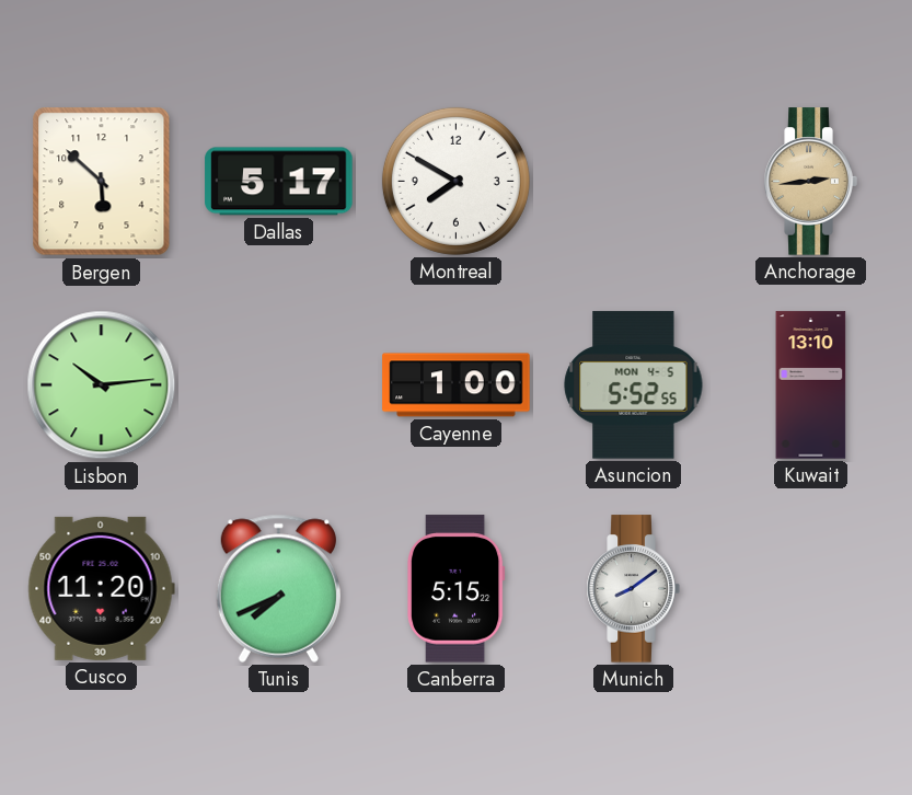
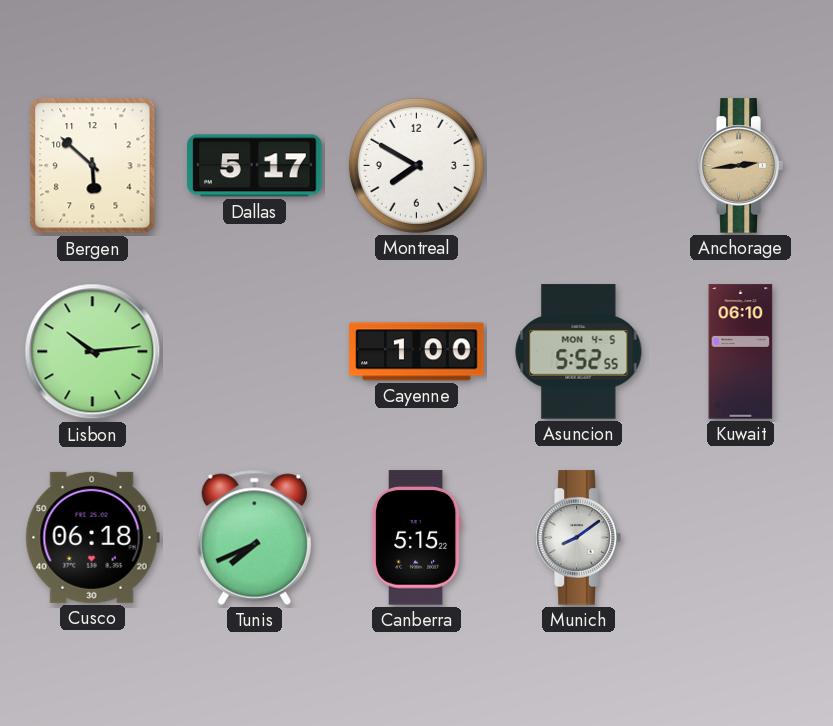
Kuwait: 13:10 -> 06:10
Cusco: 11:20 -> 06:18
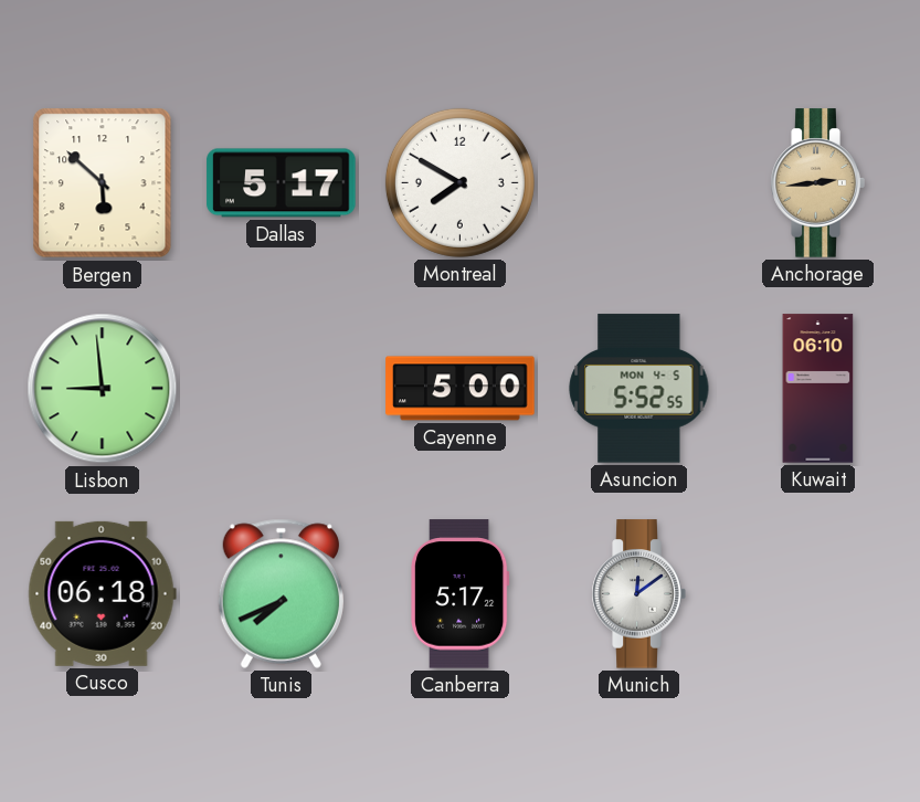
Lisbon: 10:14 -> 8:59
Cayenne: 1:00 -> 5:00
Canberra: 5:15 -> 5:17
Munich: 8:09 -> 12:09
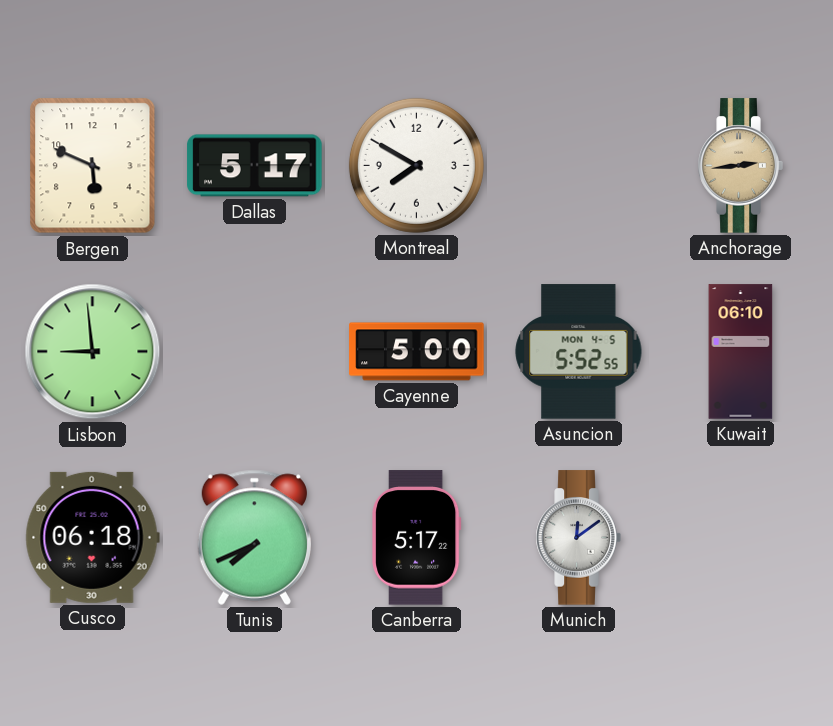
Bergen: 5:52 -> 5:49
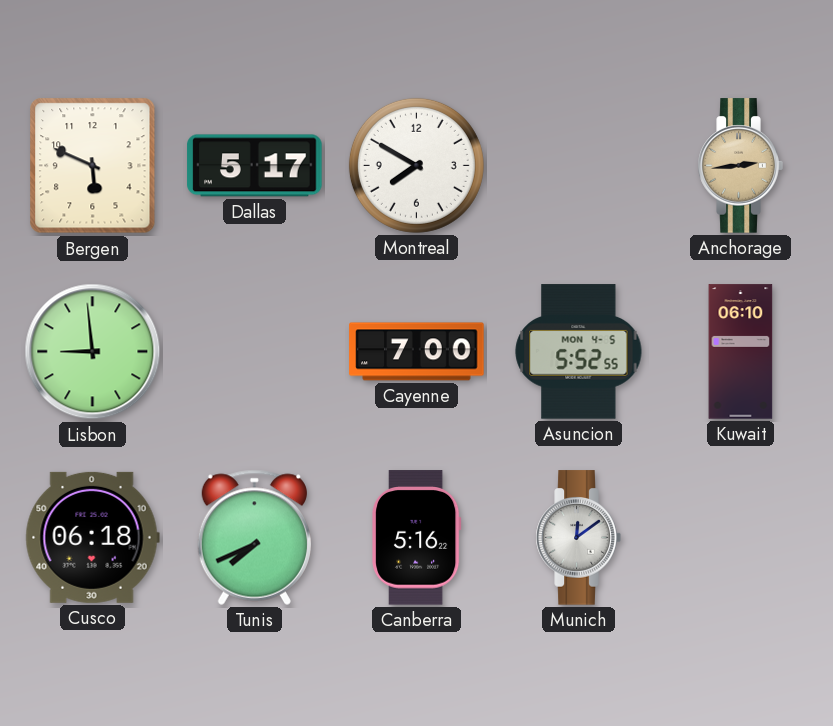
Cayenne: 5:00 -> 7:00
Canberra: 5:17 -> 5:16
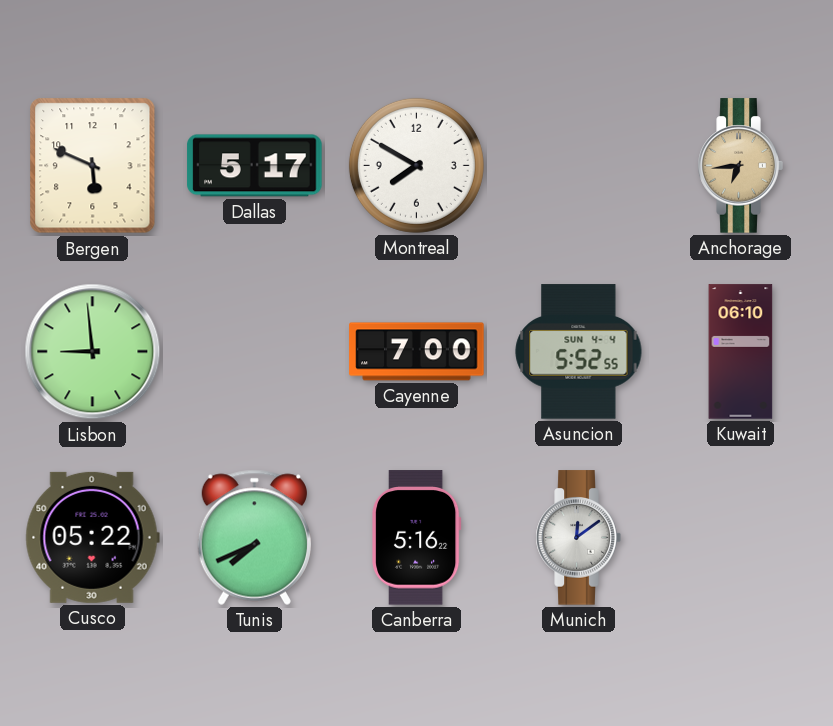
Anchorage: 2:44 -> 6:44
Asuncion date: MON 4-5 -> SUN 4-4
Cusco: 06:18 -> 05:22
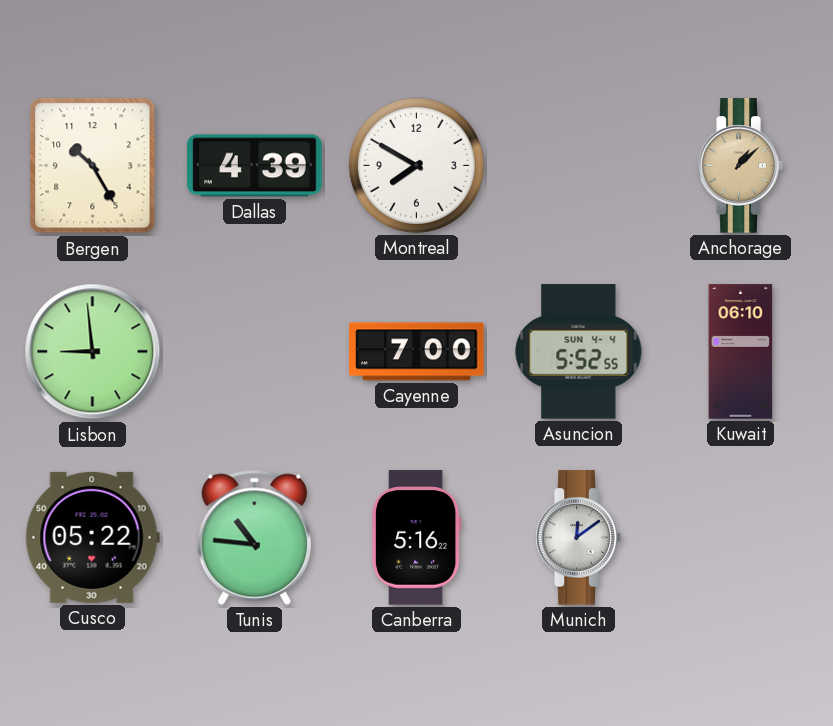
Bergen: 5:49 -> 10:25
Dallas: 5:17 -> 4:39
Anchorage: 6:44 -> 1:08
Tunis: 7:41 -> 10:46
